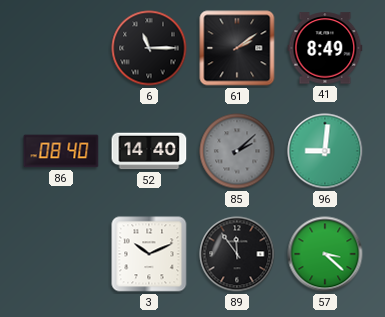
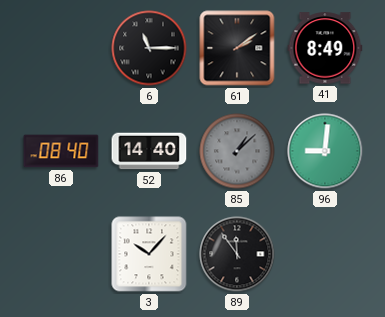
85: 2:08 -> 1:08
3: 10:11 -> 10:07
57: 3:22 -> none
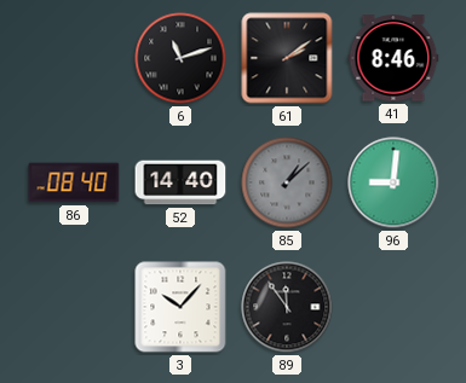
6: 11:15 -> 11:12
41: 8:49 -> 8:46
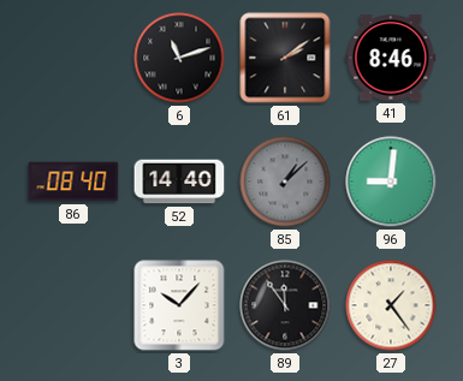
27: none -> 1:24
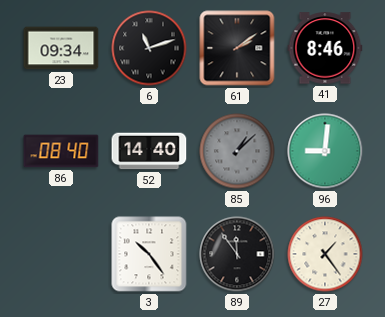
23: none -> 09:34
3: 10:07 -> 10:24
